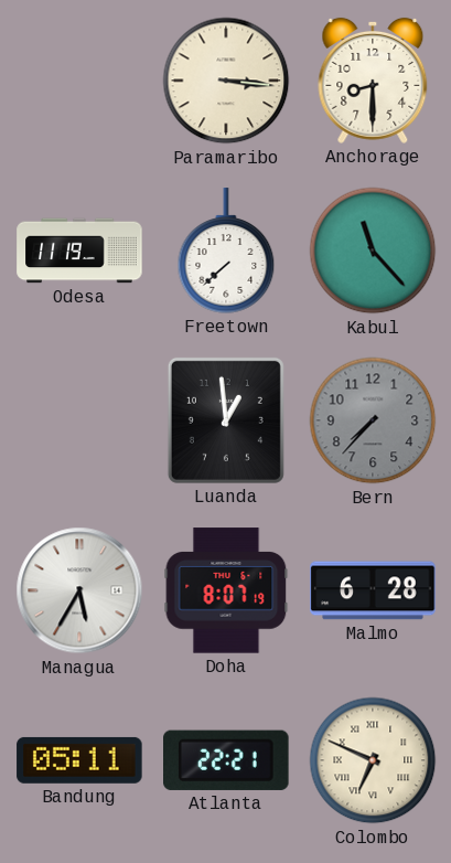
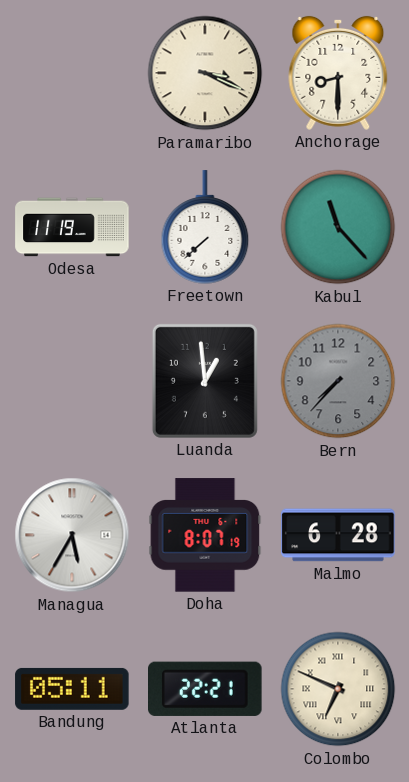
Paramaribo: 3:16 -> 3:19
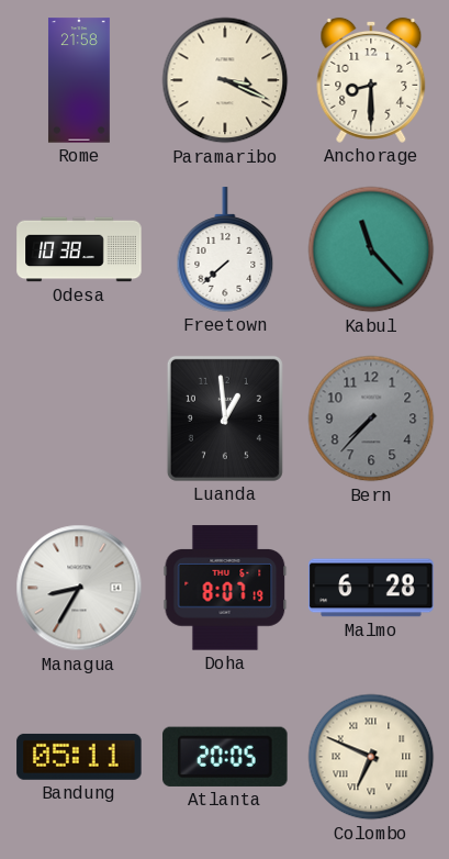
Rome: none -> 21:58
Odesa: 11:19 -> 10:38
Managua: 5:35 -> 8:35
Atlanta: 22:21 -> 20:05
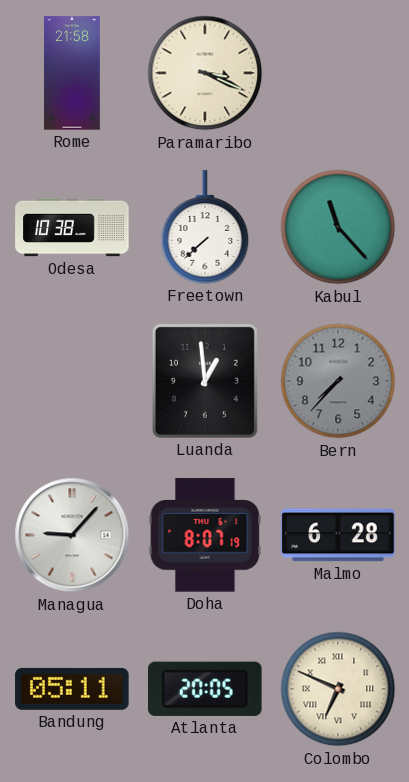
Anchorage: 8:30 -> none
Managua: 8:35 -> 9:07
